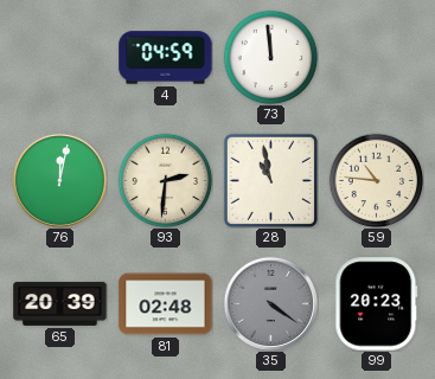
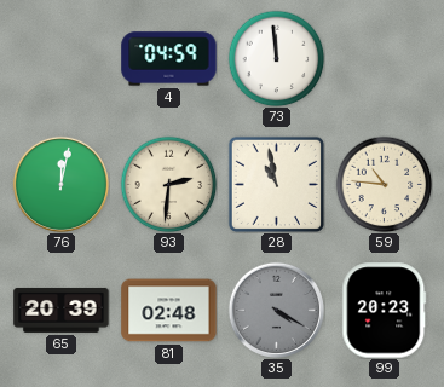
35: 4:21 -> 4:20
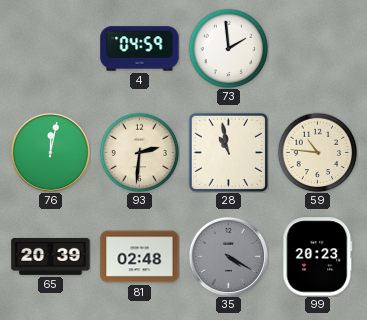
73: 11:59 -> 1:59
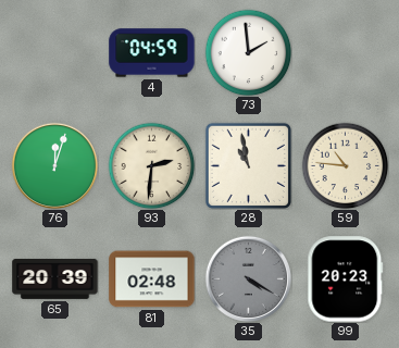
76: 12:02 -> 12:03
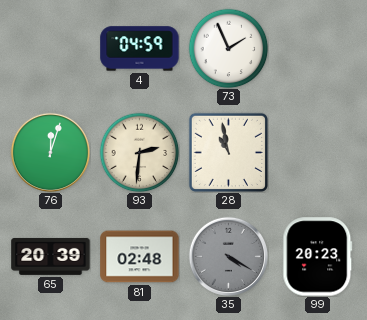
73: 1:59 -> 1:56
59: 10:46 -> none
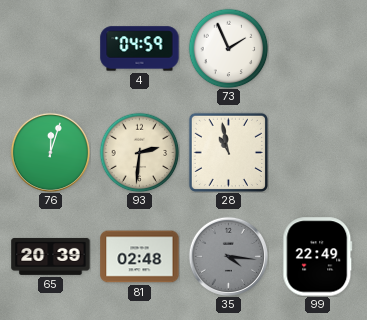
35: 4:20 -> 4:16
99: 20:23 -> 22:49
